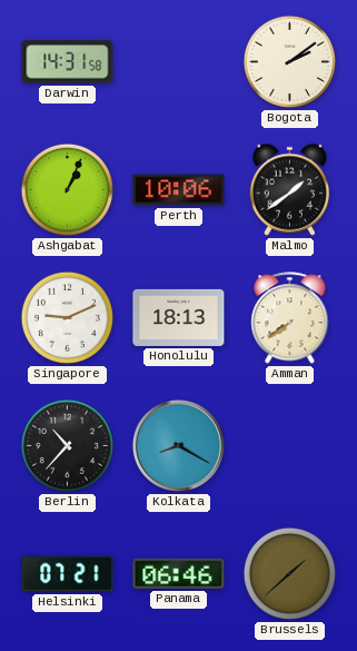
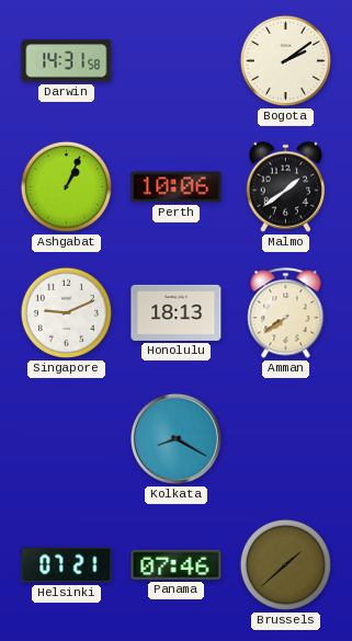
Berlin: 10:37 -> none
Panama: 06:46 -> 07:46
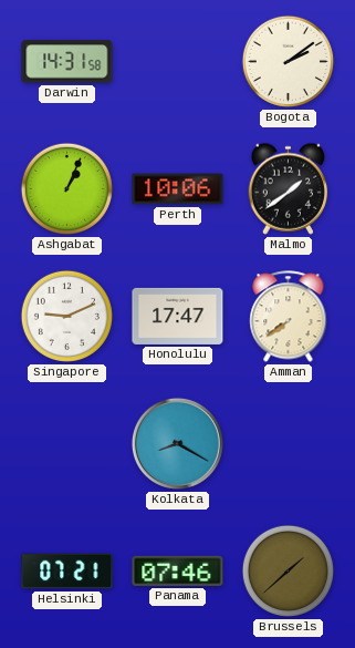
Honolulu: 18:13 -> 17:47
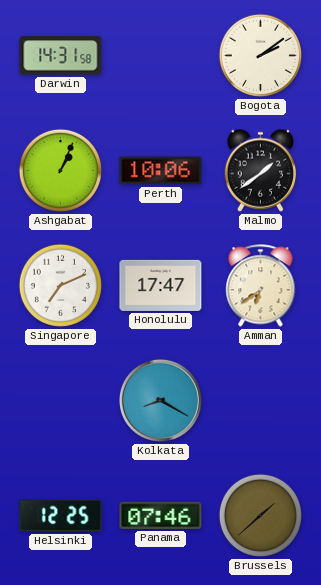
Singapore: 9:11 -> 7:11
Amman: 7:39 -> 6:39
Helsinki: 07:21 -> 12:25
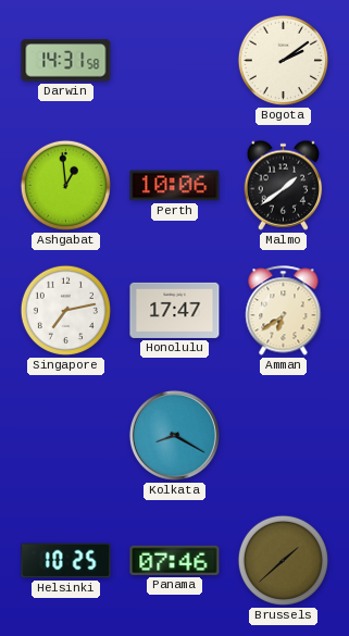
Ashgabat: 1:04 -> 12:59
Singapore: 7:11 -> 7:13
Helsinki: 12:25 -> 10:25
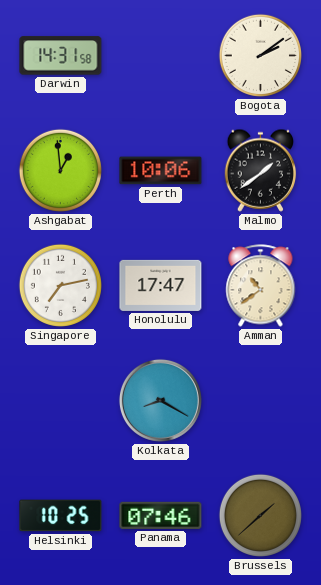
Amman: 6:39 -> 10:39
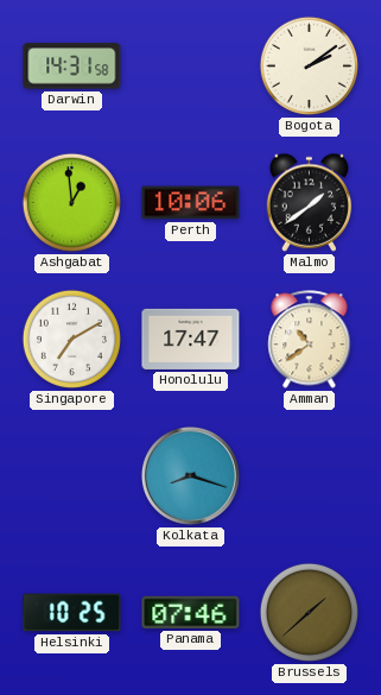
Singapore: 7:13 -> 7:10
Kolkata: 8:20 -> 8:18
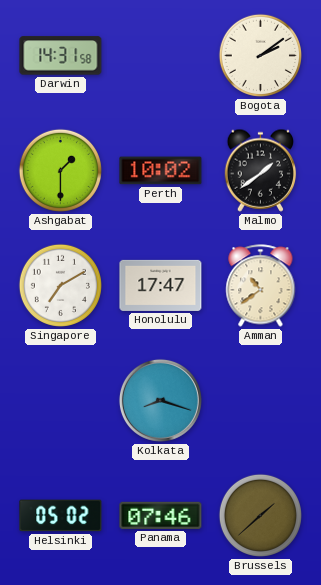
Ashgabat: 12:59 -> 1:30
Perth: 10:06 -> 10:02
Helsinki: 10:25 -> 05:02
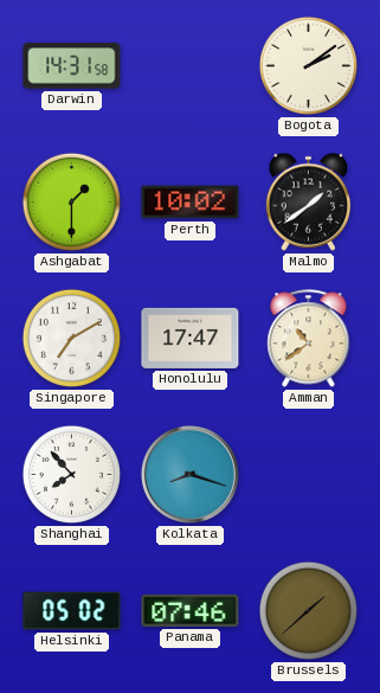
Shanghai: none -> 7:53
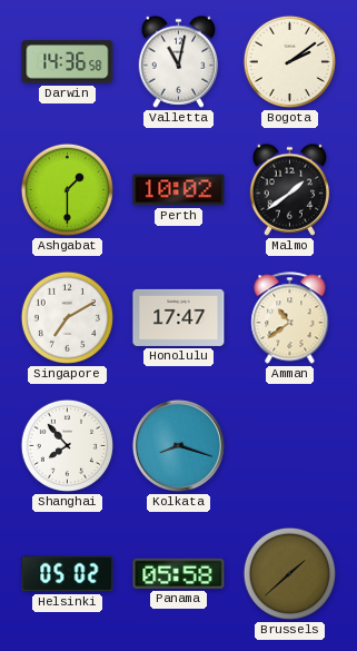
Darwin: 14:31 -> 14:36
Valletta: none -> 11:02
Panama: 07:46 -> 05:58
